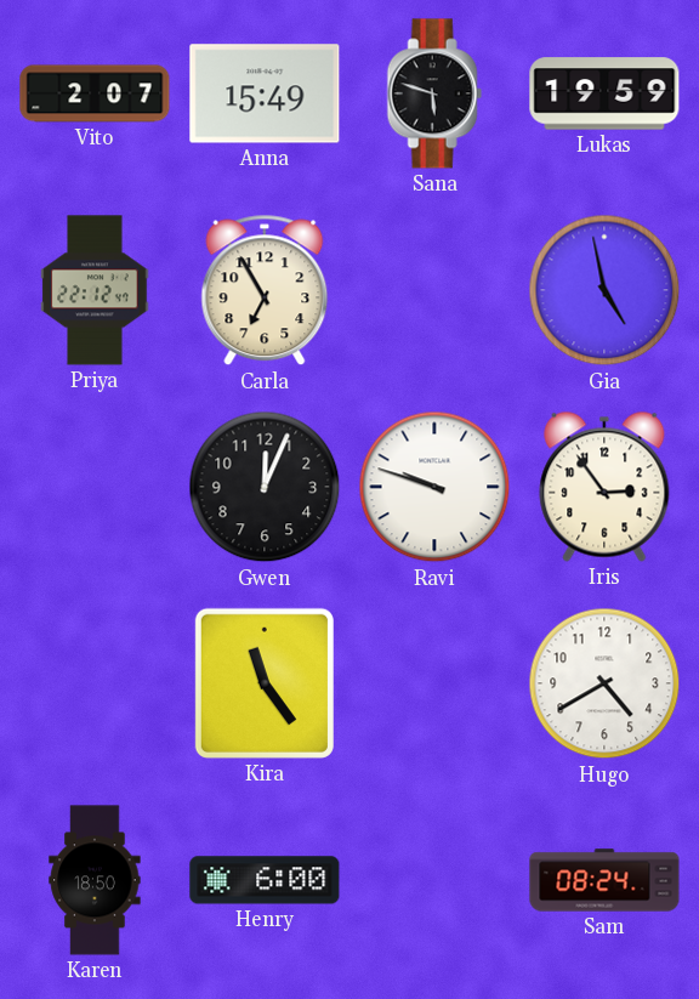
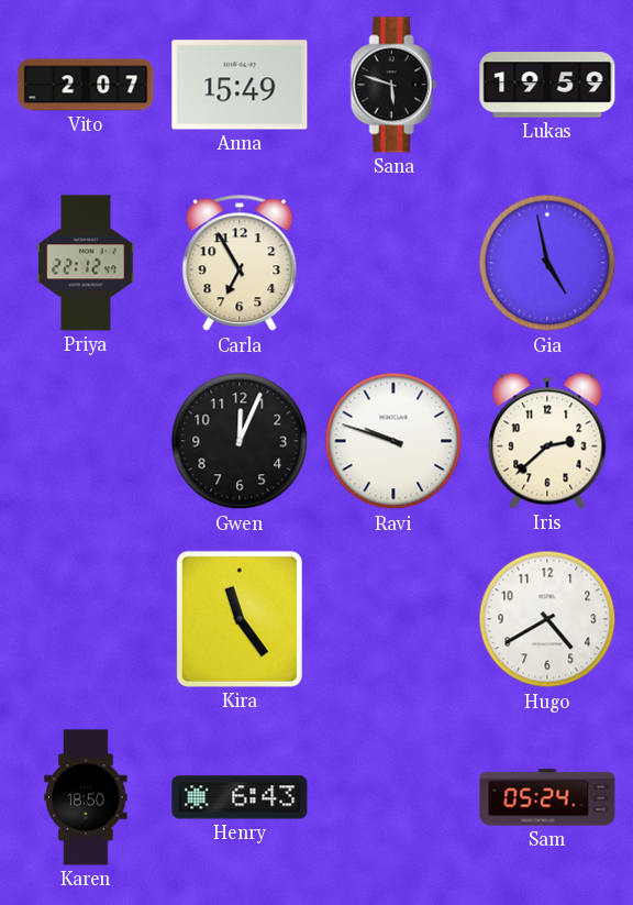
Iris: 2:54 -> 2:38
Henry: 6:00 -> 6:43
Sam: 08:24 -> 05:24
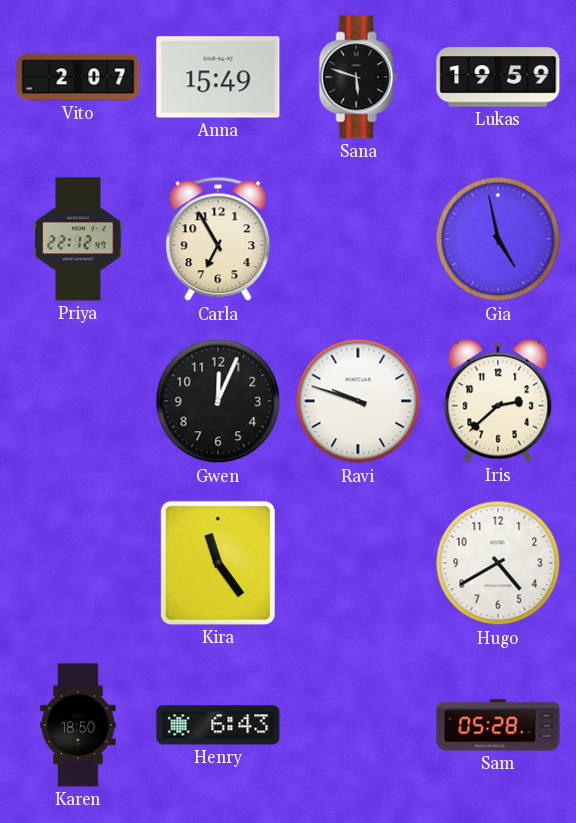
Sam: 05:24 -> 05:28
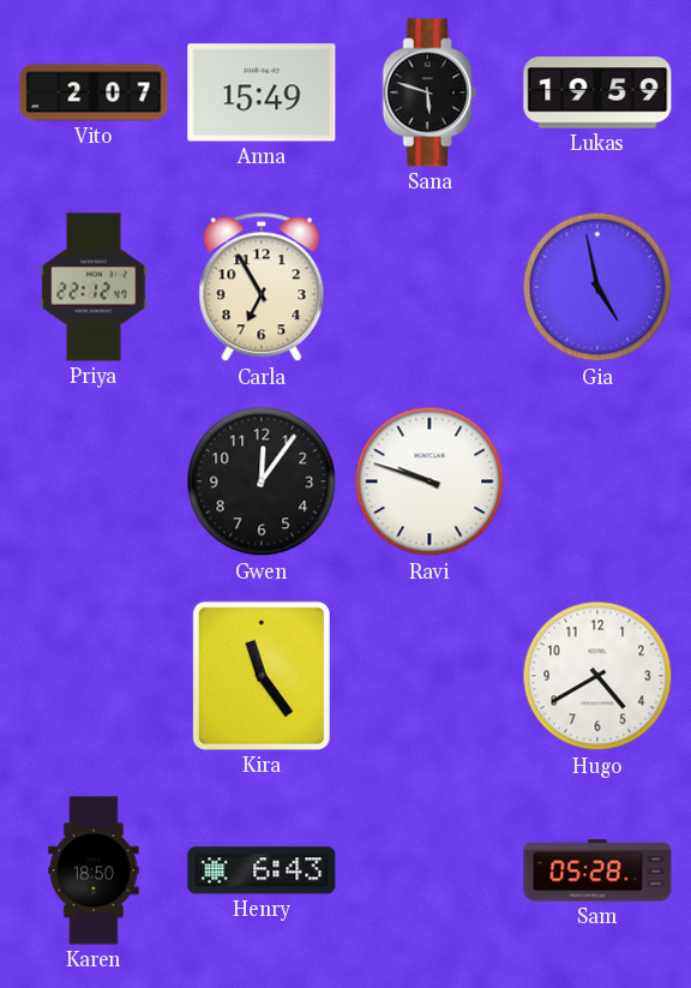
Gwen: 12:04 -> 12:06
Iris: 2:38 -> none
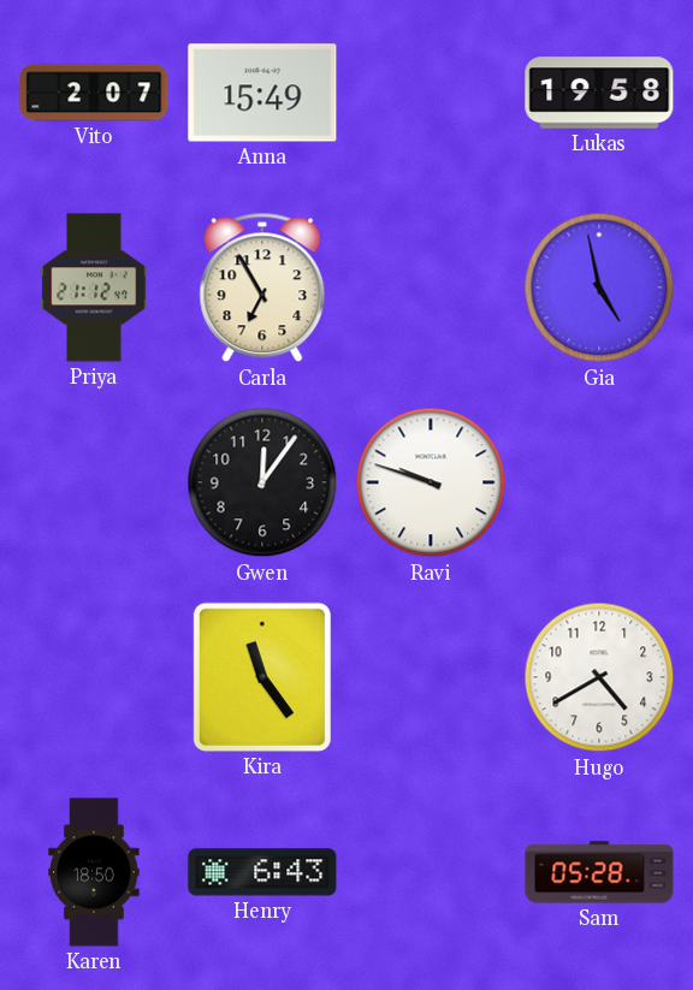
Sana: 5:48 -> none
Lukas: 19:59 -> 19:58
Priya: 22:12 -> 21:12
